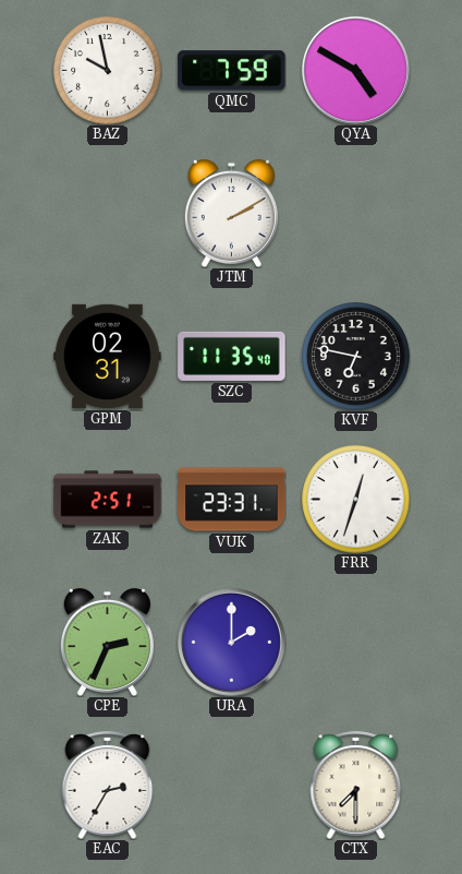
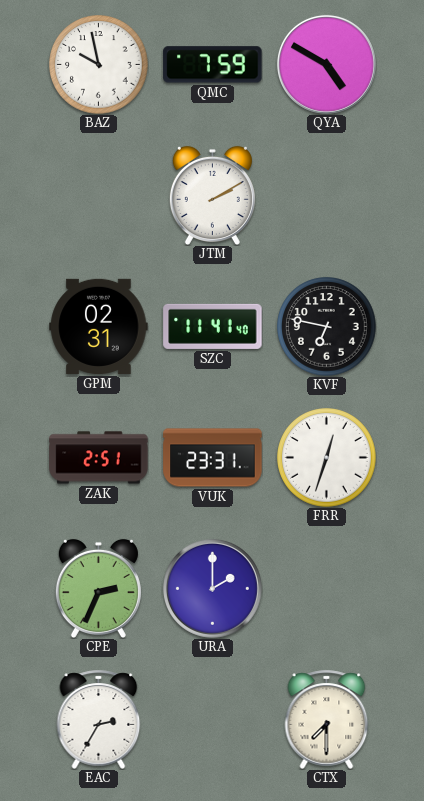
SZC: 11:35 -> 11:41
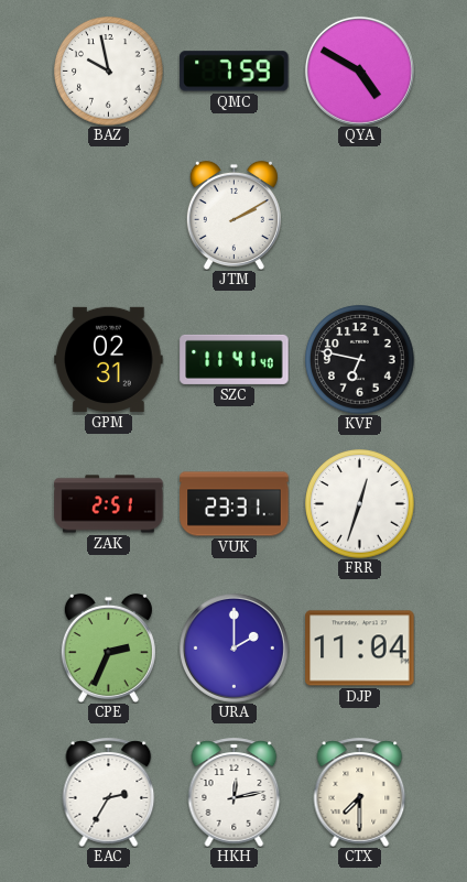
DJP: none -> 11:04
HKH: none -> 12:13
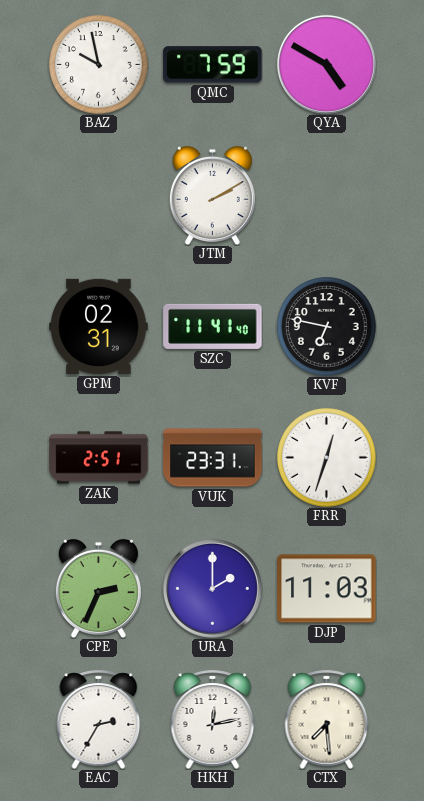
DJP: 11:04 -> 11:03
CTX: 7:30 -> 7:29
